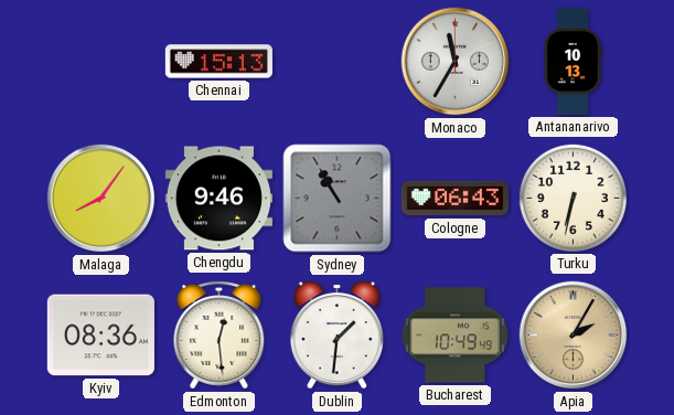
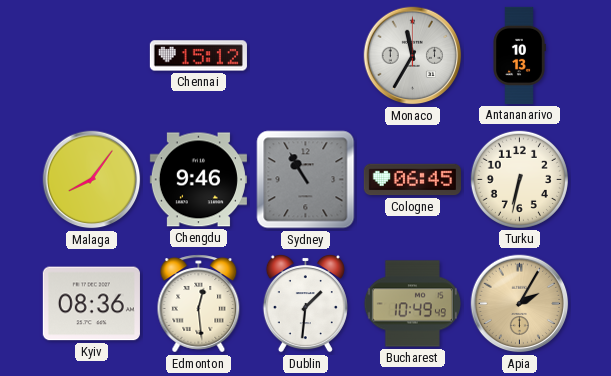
Chennai: 15:13 -> 15:12
Cologne: 06:43 -> 06:45
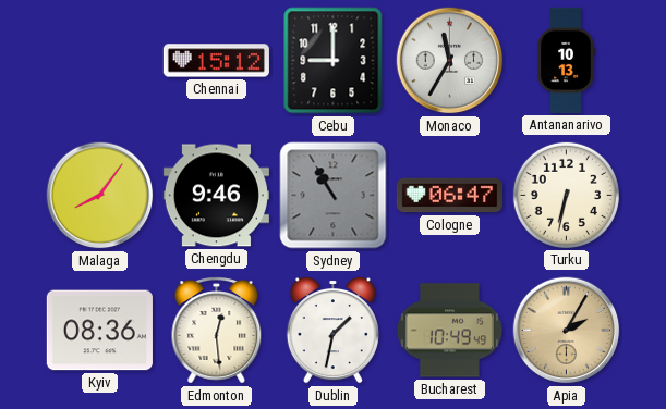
Cebu: none -> 9:00
Cologne: 06:45 -> 06:47
Dublin: 1:31 -> 1:32
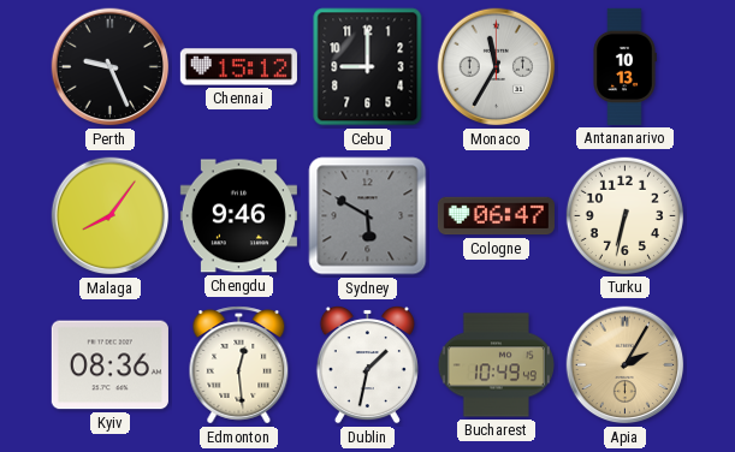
Perth: none -> 9:26
Sydney: 10:55 -> 5:50
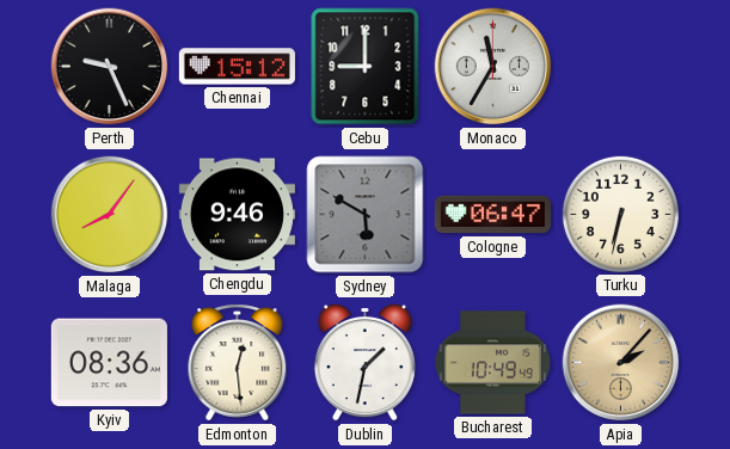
Antananarivo: 10:13 -> none
Apia: 2:05 -> 2:07
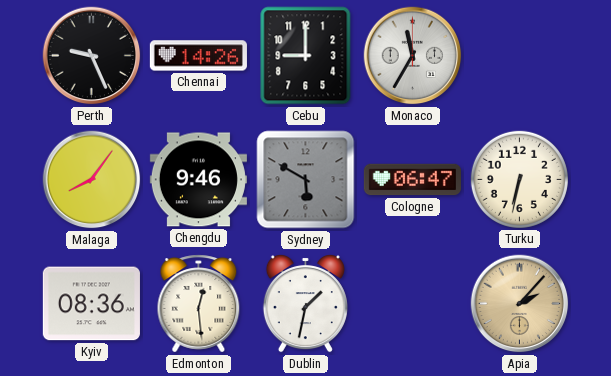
Chennai: 15:12 -> 14:26
Bucharest: 10:49 -> none
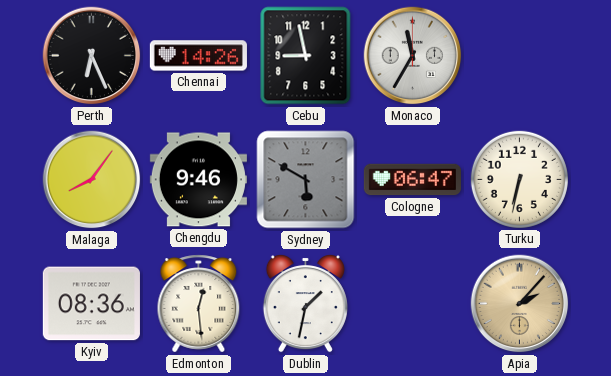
Perth: 9:26 -> 6:26
Cebu: 9:00 -> 8:58
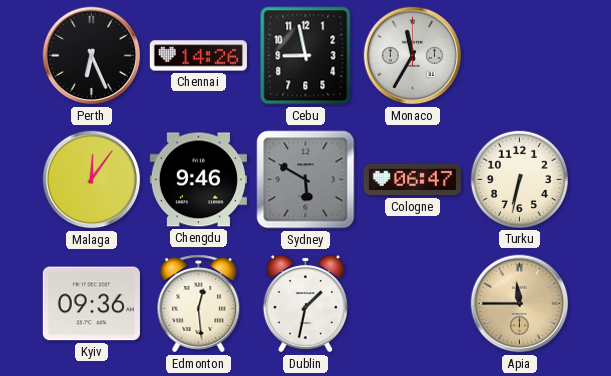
Malaga: 8:06 -> 12:06
Kyiv: 08:36 -> 09:36
Apia: 2:07 -> 11:45
